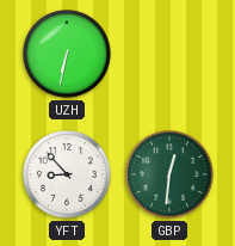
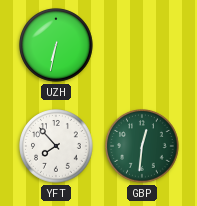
YFT: 8:53 -> 7:53
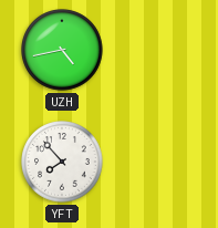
UZH: 6:32 -> 4:43
GBP: 12:31 -> none
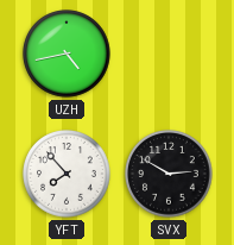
SVX: none -> 2:50
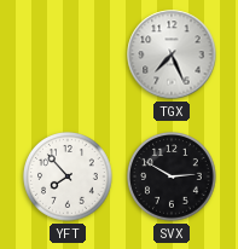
UZH: 4:43 -> none
TGX: none -> 7:26
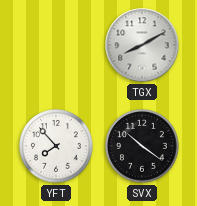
TGX: 7:26 -> 8:10
SVX: 2:50 -> 10:21
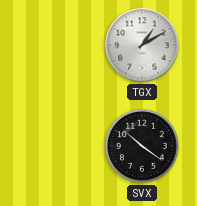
TGX: 8:10 -> 1:10
YFT: 7:53 -> none
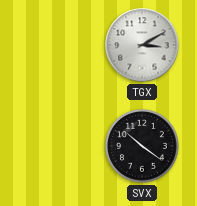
TGX: 1:10 -> 3:10
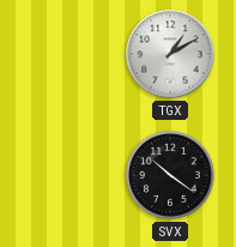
TGX: 3:10 -> 1:10
